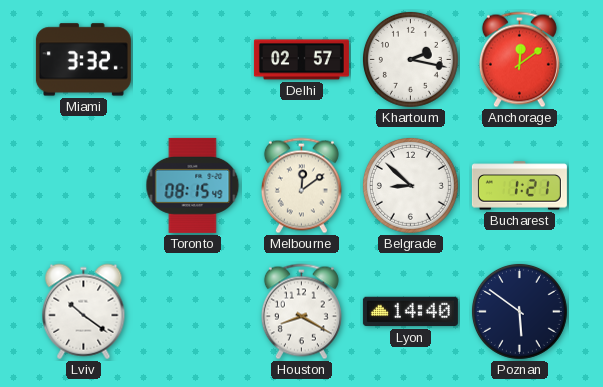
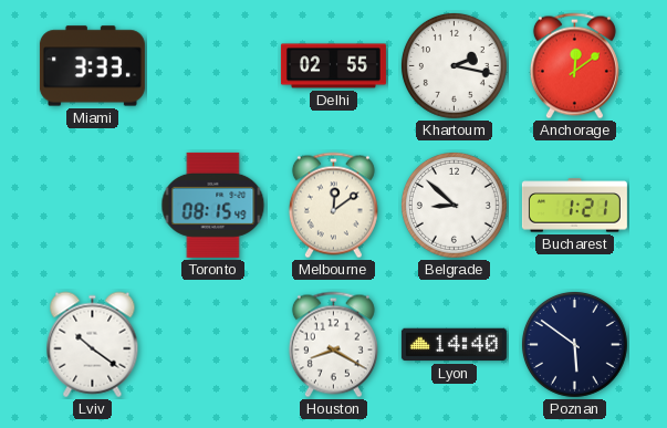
Miami: 3:32 -> 3:33
Delhi: 02:57 -> 02:55
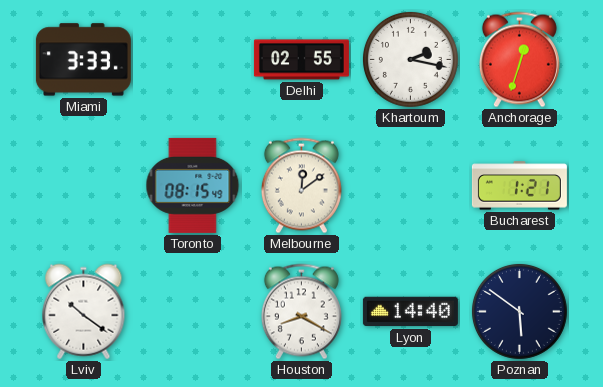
Anchorage: 12:09 -> 12:33
Belgrade: 8:52 -> none
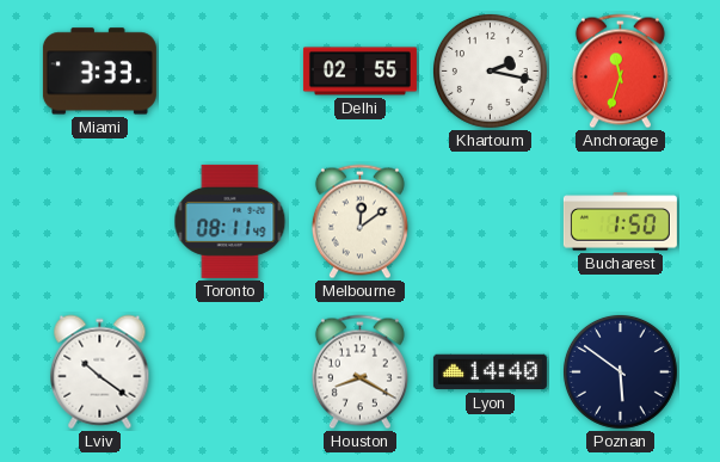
Anchorage: 12:33 -> 11:33
Toronto: 08:15 -> 08:11
Bucharest: 1:21 -> 1:50
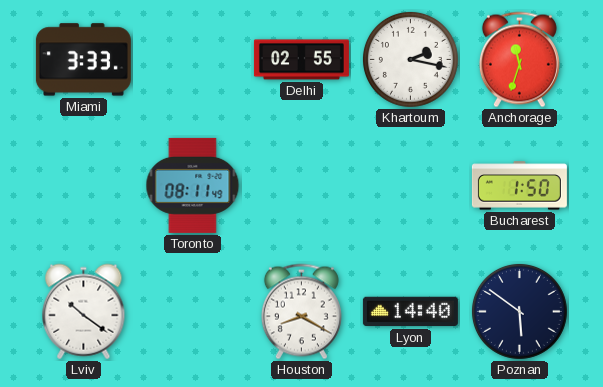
Melbourne: 12:09 -> none
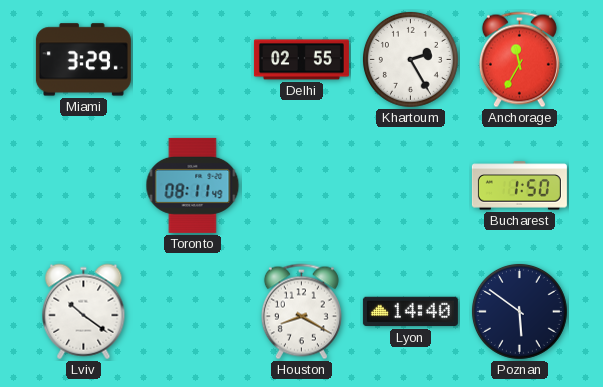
Miami: 3:33 -> 3:29
Khartoum: 2:17 -> 2:25
Anchorage: 11:33 -> 11:35
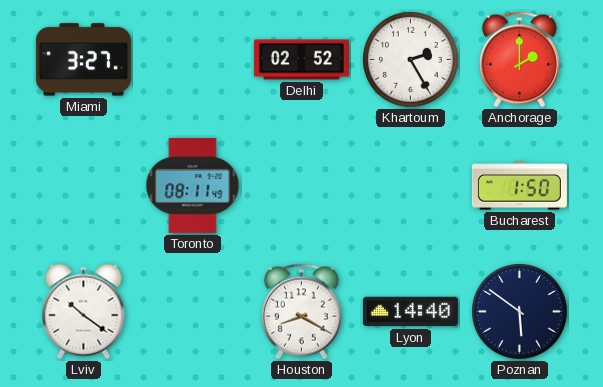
Miami: 3:29 -> 3:27
Delhi: 02:55 -> 02:52
Anchorage: 11:35 -> 2:00
